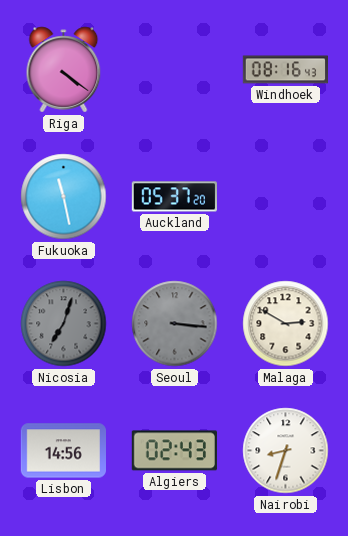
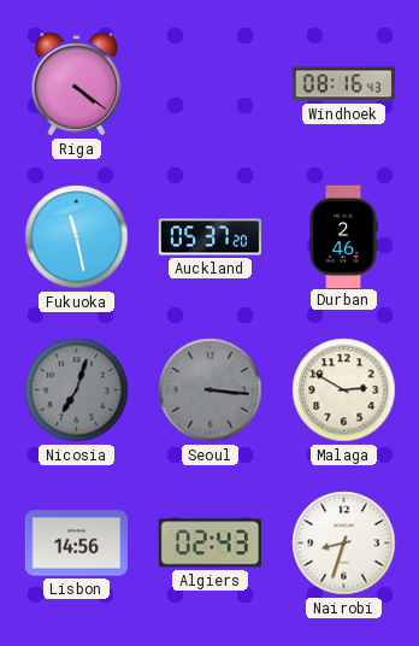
Durban: none -> 2:46
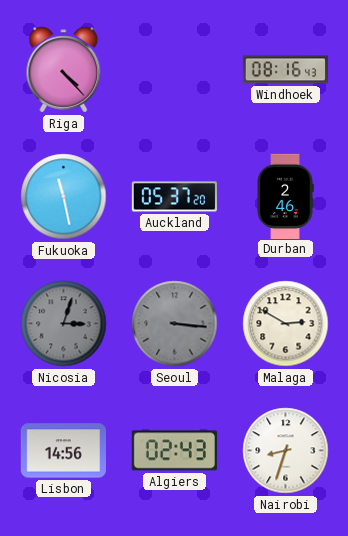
Riga: 4:21 -> 4:23
Nicosia: 7:03 -> 3:03
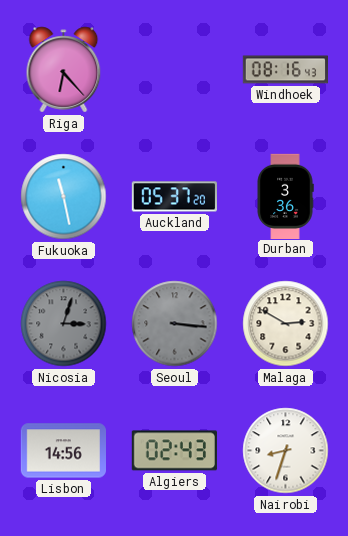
Riga: 4:23 -> 6:23
Durban: 2:46 -> 3:36
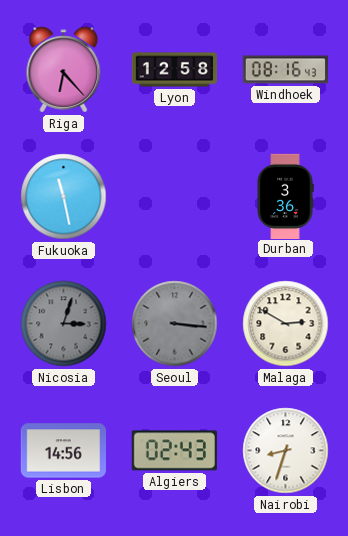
Lyon: none -> 12:58
Auckland: 05:37 -> none
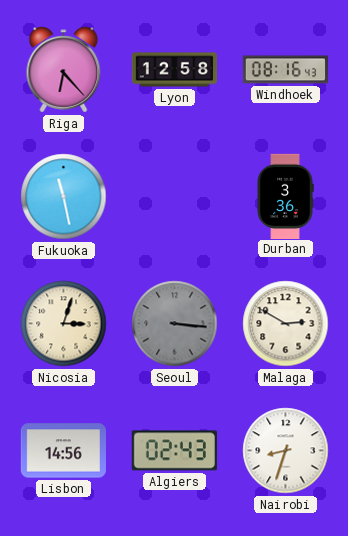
Nicosia dial: grey -> cream
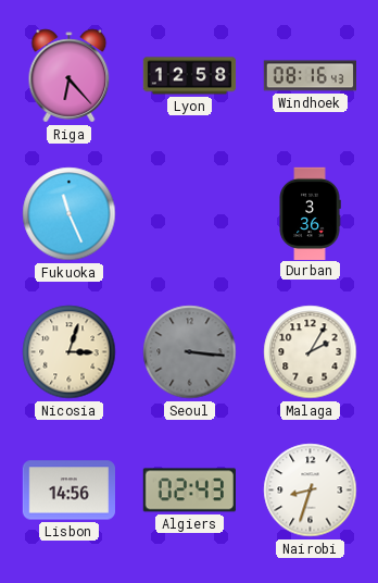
Fukuoka: 11:28 -> 11:26
Malaga: 2:50 -> 2:05
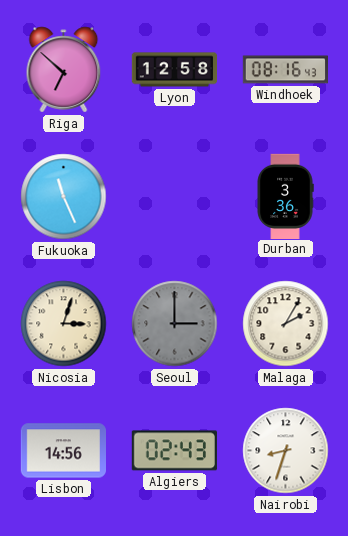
Riga: 6:23 -> 6:52
Seoul: 3:16 -> 3:00
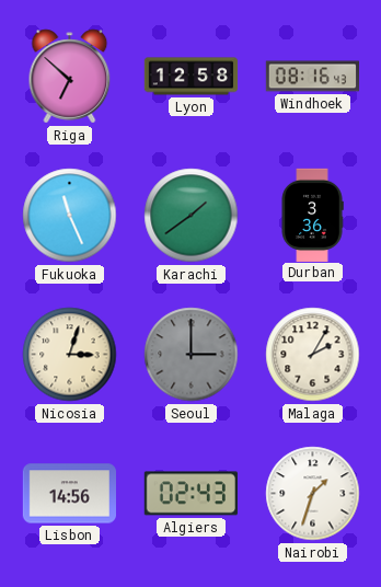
Karachi: none -> 1:39
Nairobi: 8:33 -> 1:33
